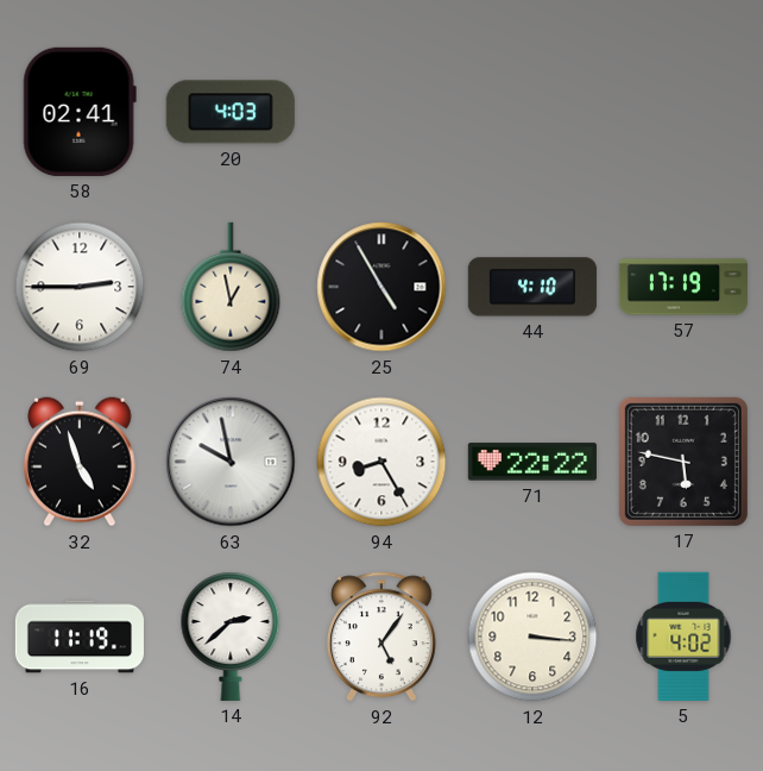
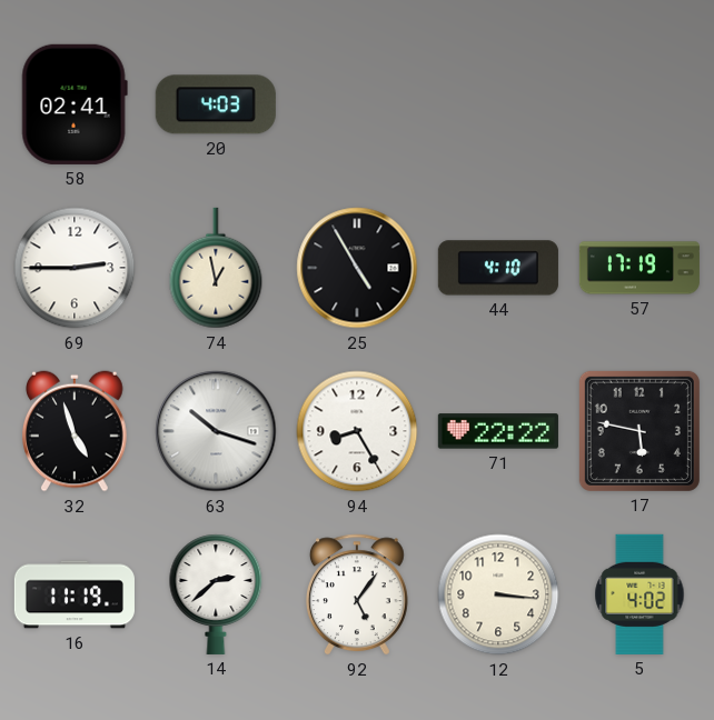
63: 9:58 -> 10:18
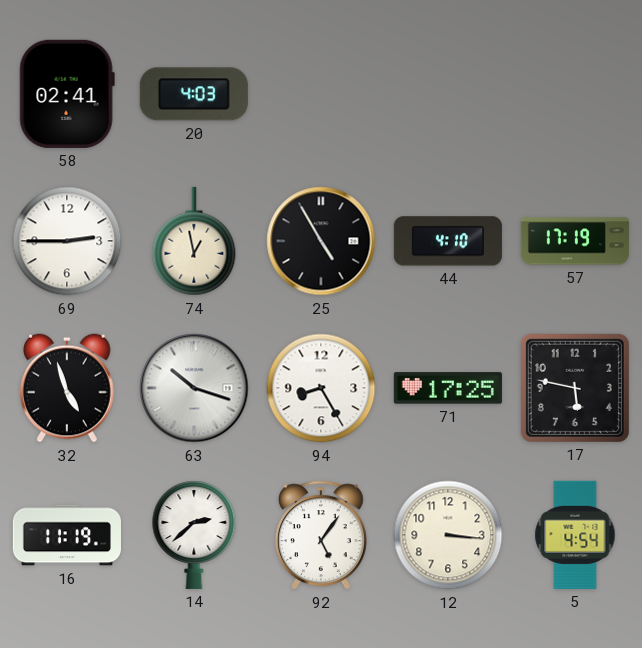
71: 22:22 -> 17:25
5: 4:02 -> 4:54
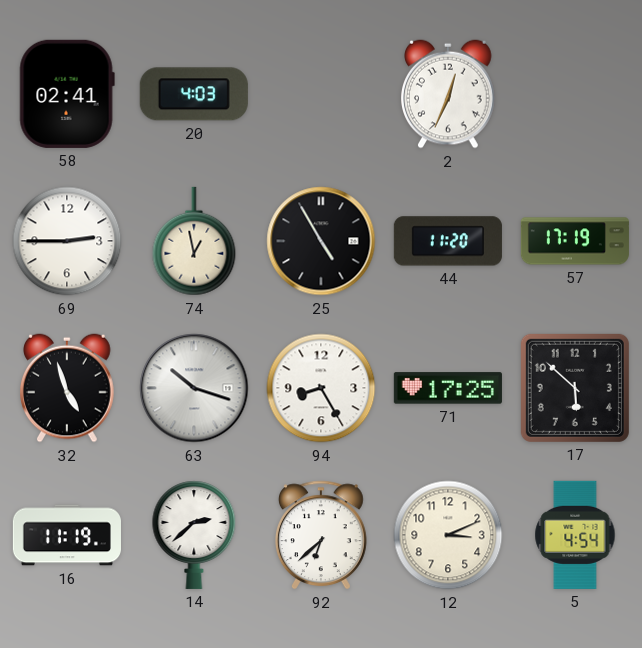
2: none -> 12:34
44: 4:10 -> 11:20
17: 5:47 -> 5:52
92: 5:06 -> 6:38
12: 3:16 -> 3:11
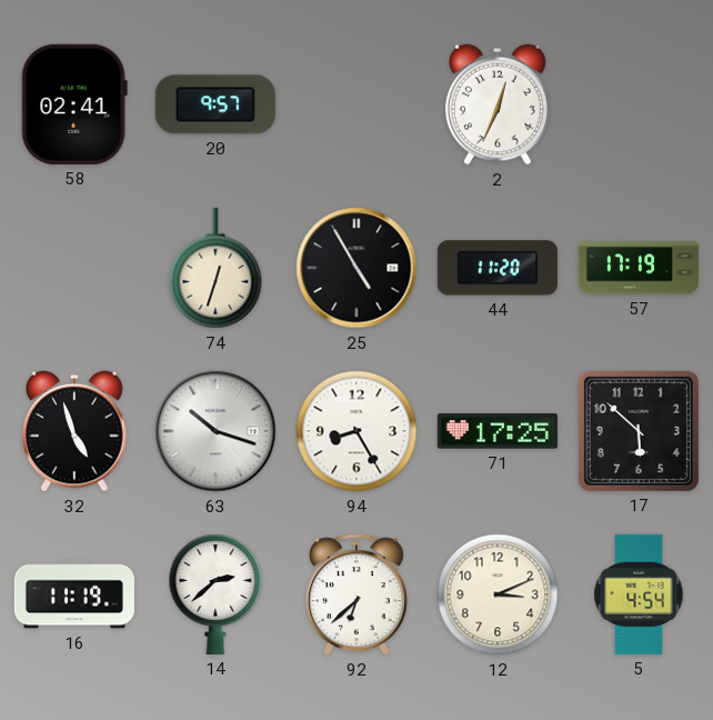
20: 4:03 -> 9:57
69: 2:45 -> none
74: 12:58 -> 12:33
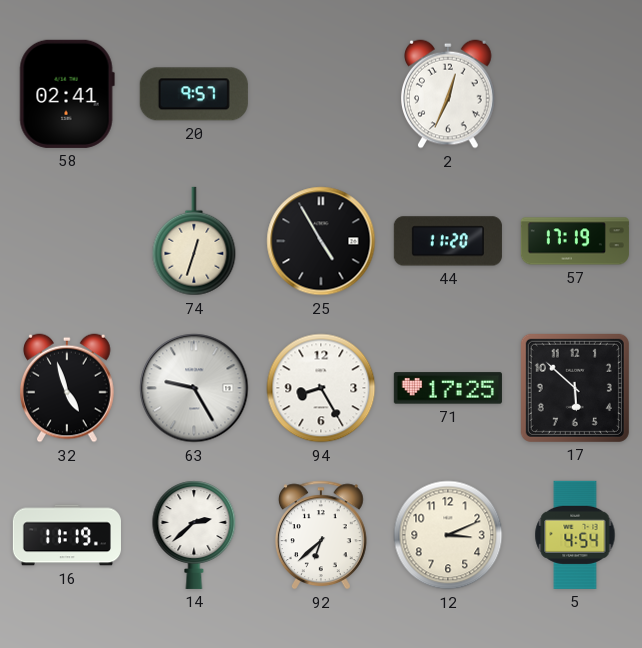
63: 10:18 -> 9:25
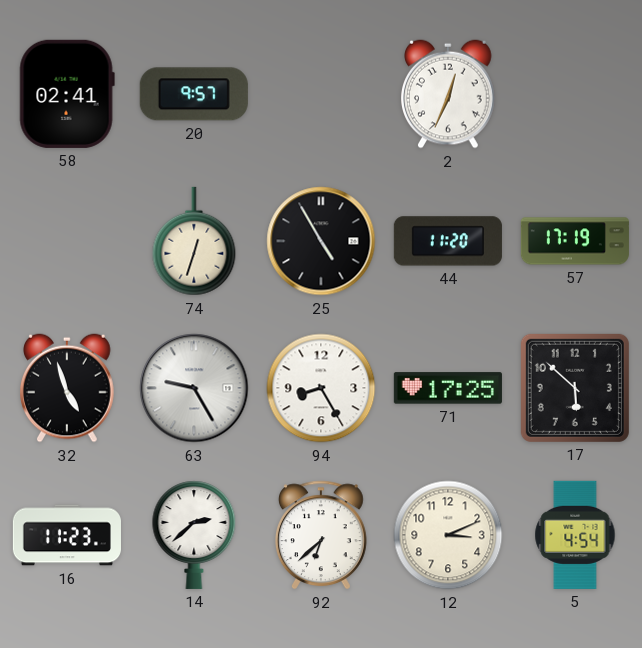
16: 11:19 -> 11:23
